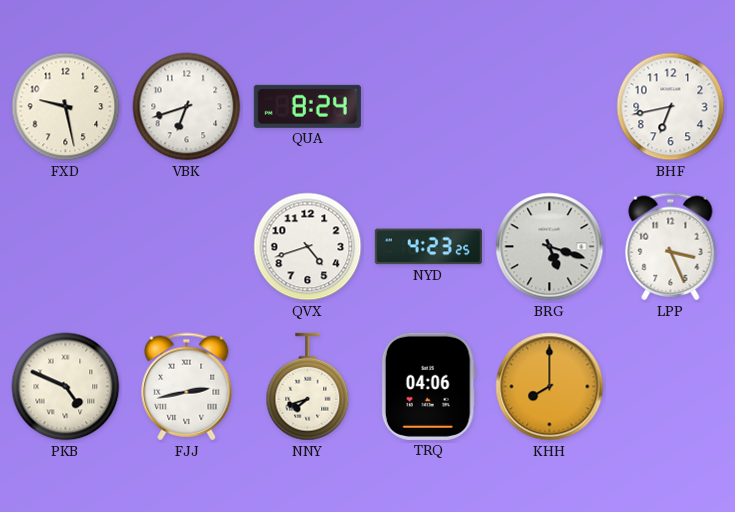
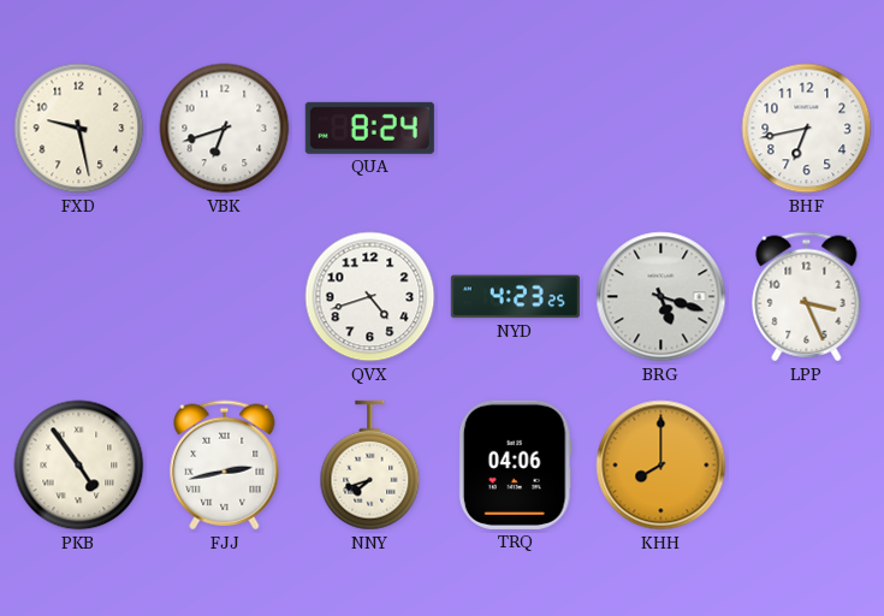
PKB: 4:49 -> 4:54
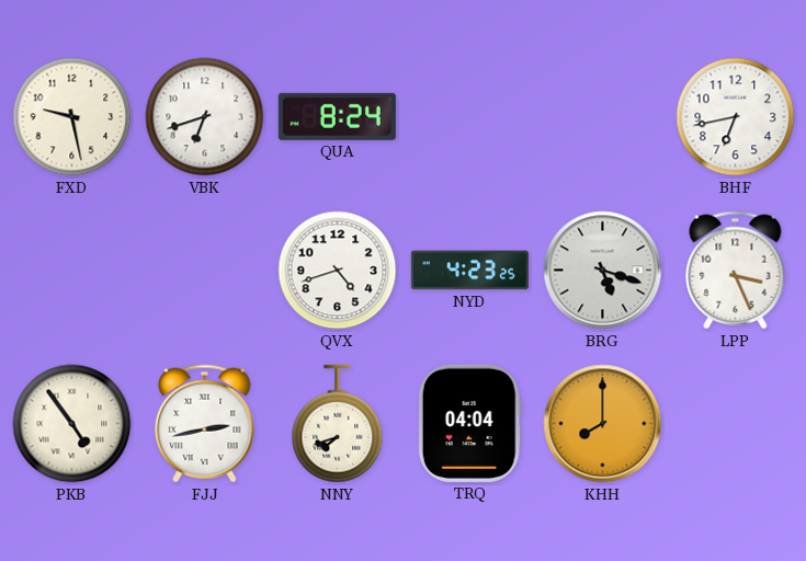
TRQ: 04:06 -> 04:04
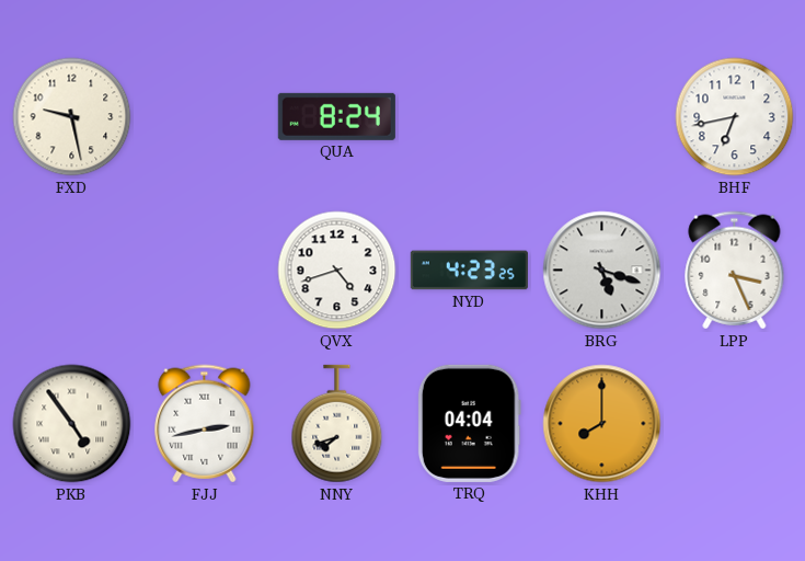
VBK: 6:42 -> none
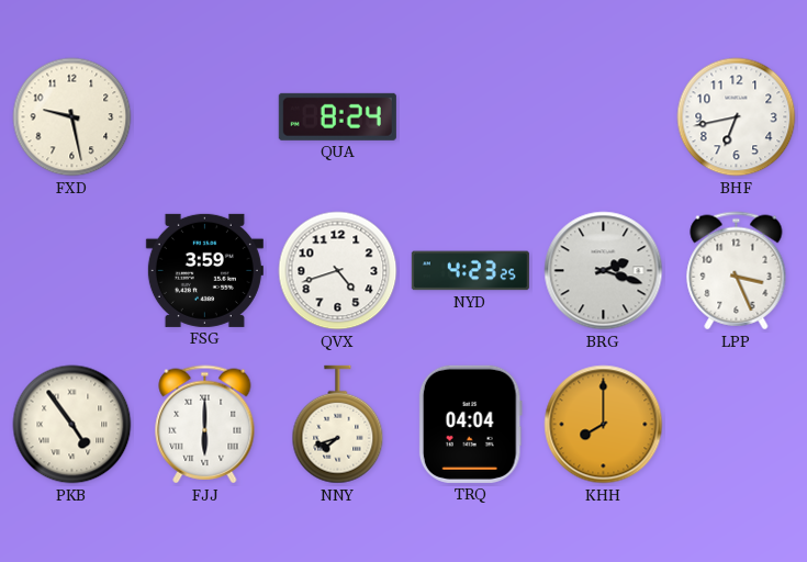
FSG: none -> 3:59
BRG: 5:18 -> 2:18
FJJ: 2:43 -> 6:00
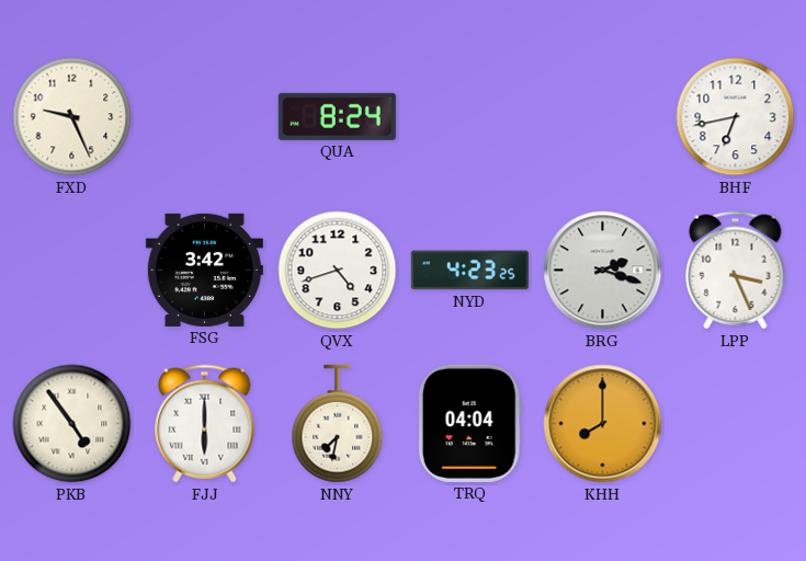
FXD: 9:28 -> 9:26
FSG: 3:59 -> 3:42
NNY: 7:42 -> 7:32
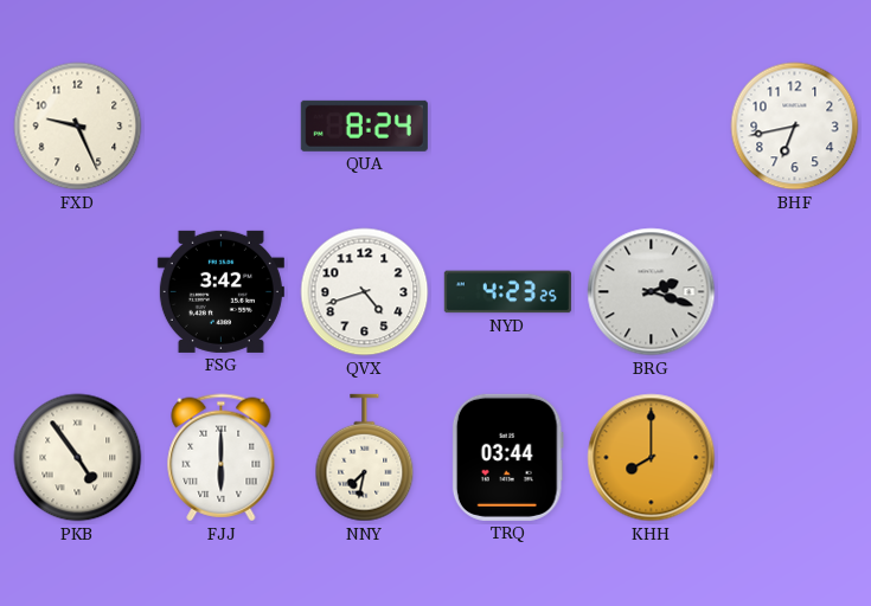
LPP: 3:26 -> none
TRQ: 04:04 -> 03:44
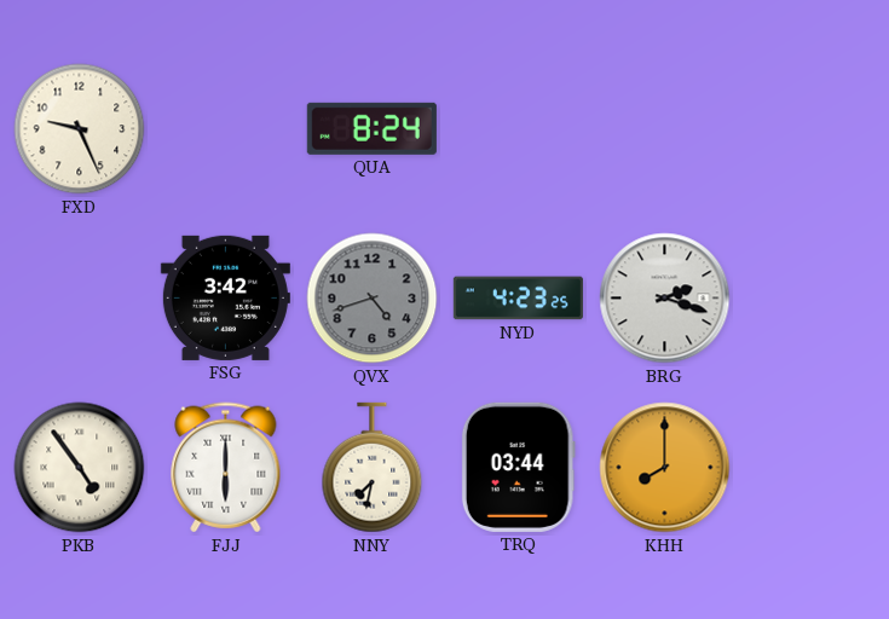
BHF: 6:43 -> none
QVX dial: white -> grey
